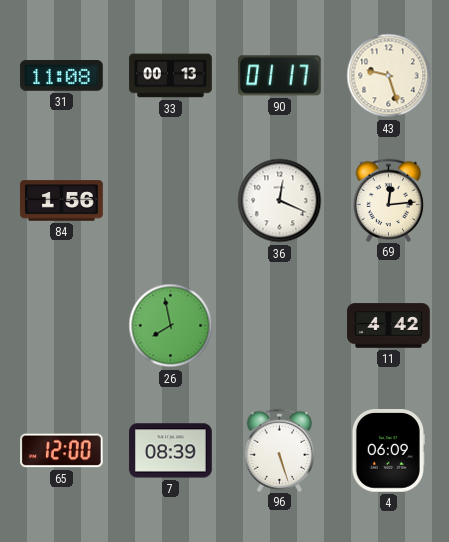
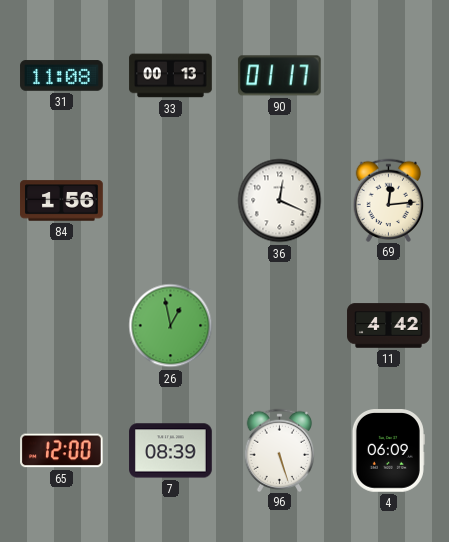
43: 9:27 -> none
26: 7:58 -> 12:58
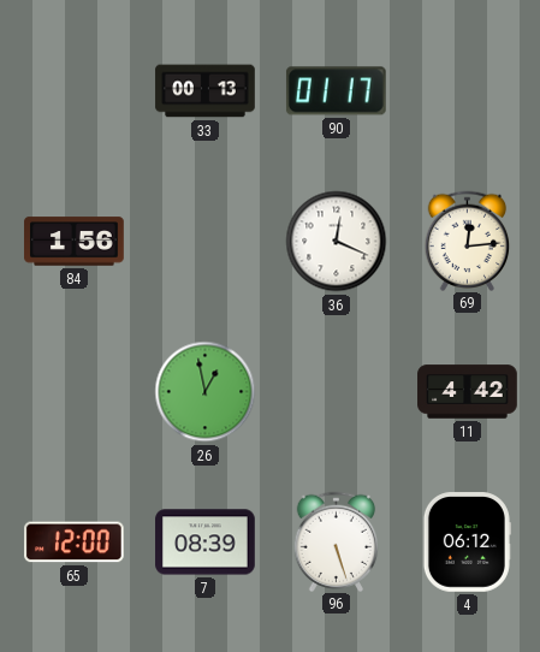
31: 11:08 -> none
4: 06:09 -> 06:12
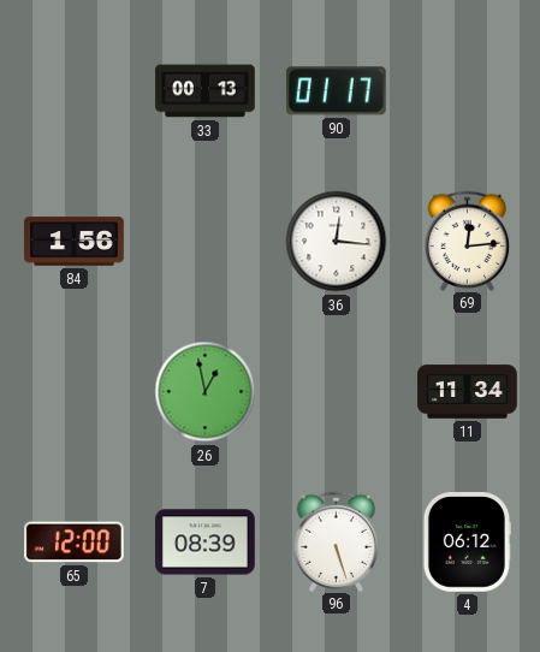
36: 12:19 -> 12:16
11: 4:42 -> 11:34
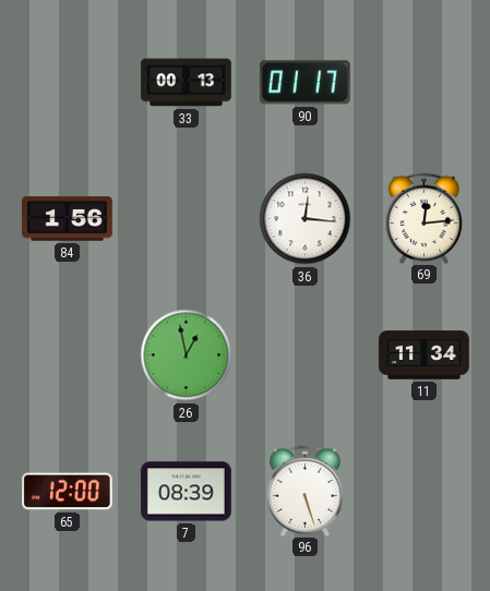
4: 06:12 -> none
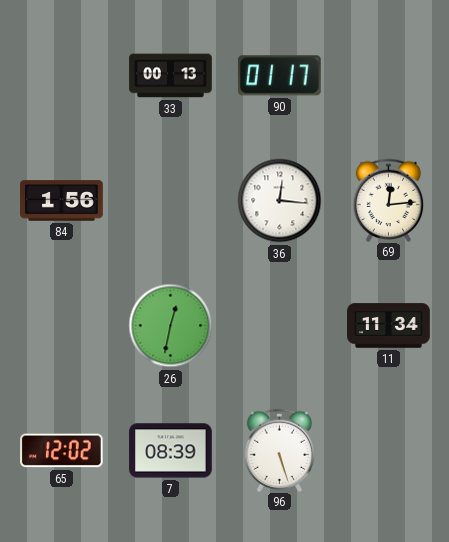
26: 12:58 -> 12:32
65: 12:00 -> 12:02
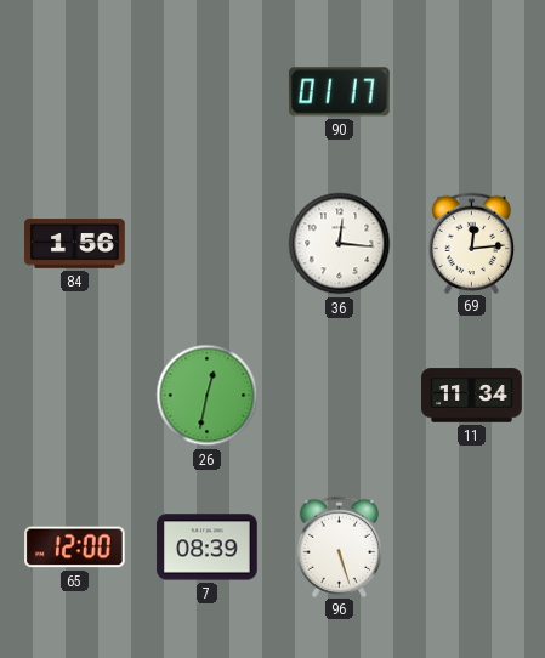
33: 00:13 -> none
65: 12:02 -> 12:00
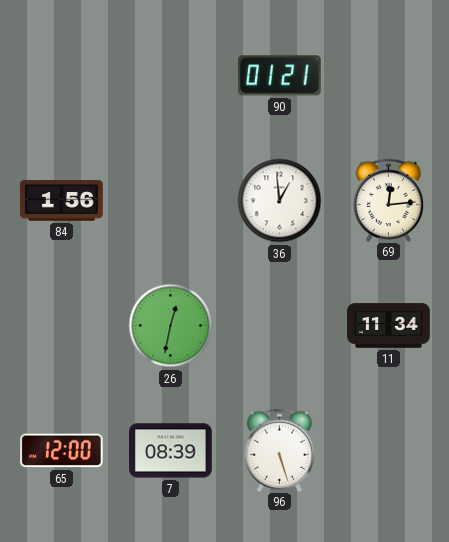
90: 01:17 -> 01:21
36: 12:16 -> 12:59
